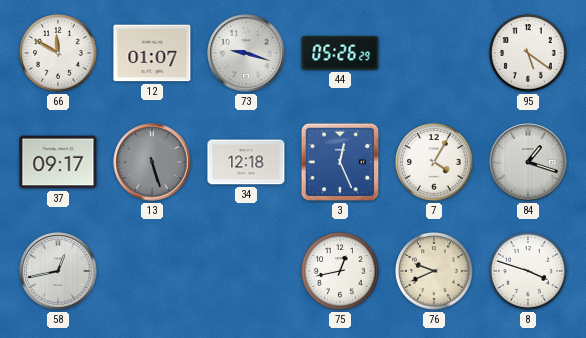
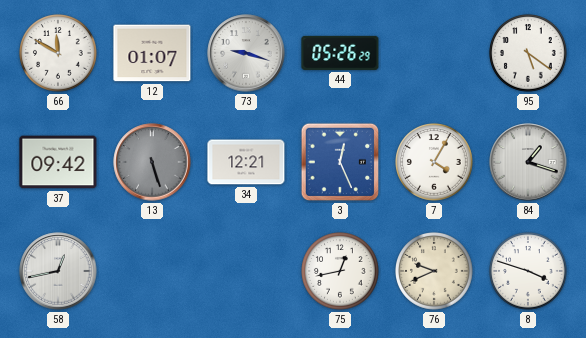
37: 09:17 -> 09:42
34: 12:18 -> 12:21
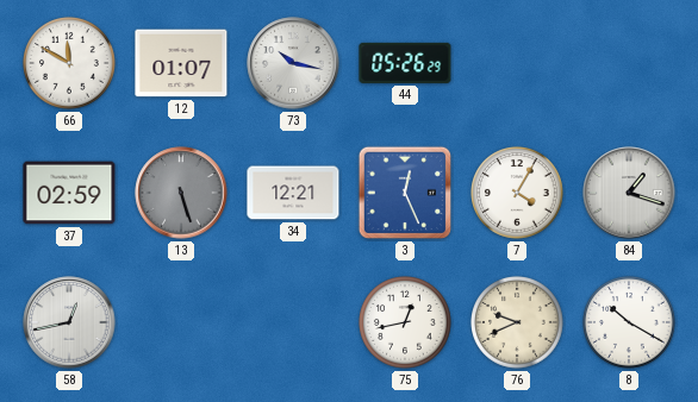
73: 9:18 -> 10:17
95: 5:21 -> none
37: 09:42 -> 02:59
8: 3:48 -> 10:20
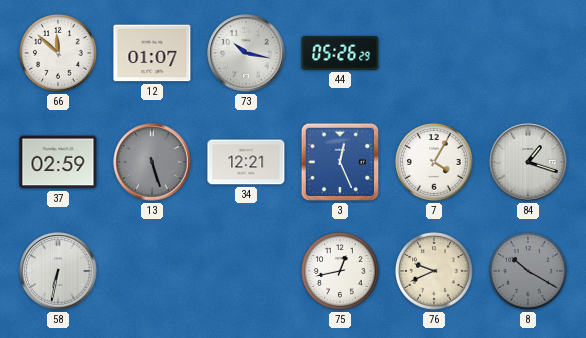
66: 11:50 -> 11:52
58: 12:43 -> 6:32
8 dial: white -> grey
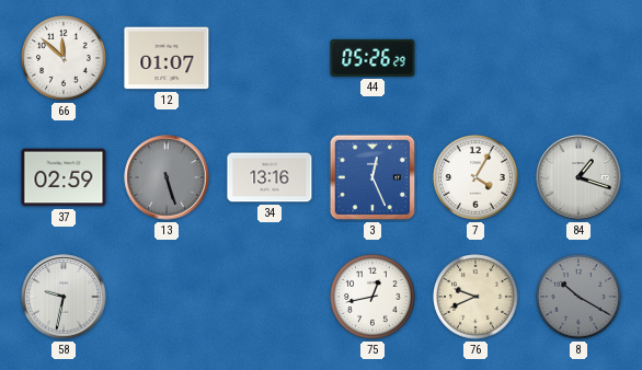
73: 10:17 -> none
34: 12:21 -> 13:16
58: 6:32 -> 9:32
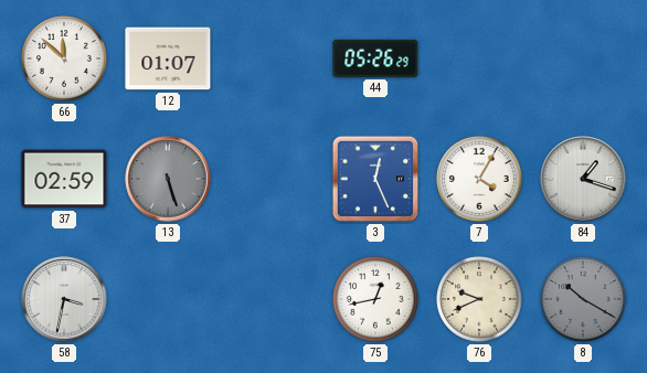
34: 13:16 -> none
58: 9:32 -> 3:32
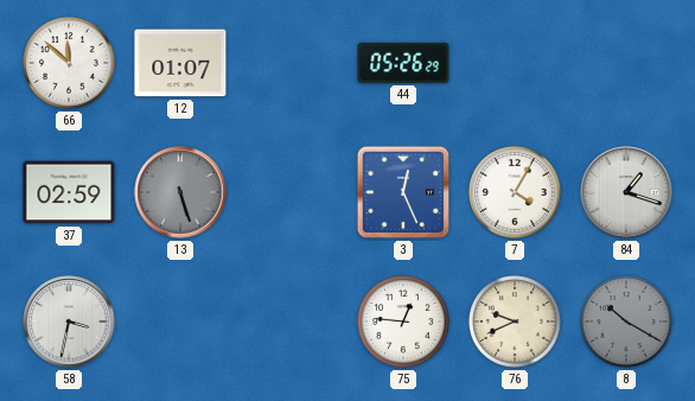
75: 12:43 -> 12:46
